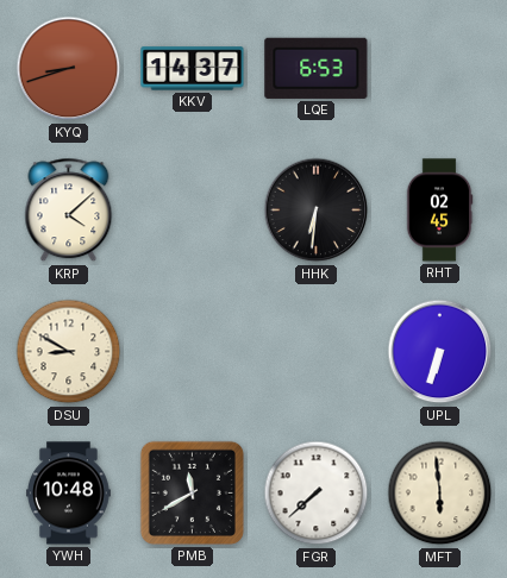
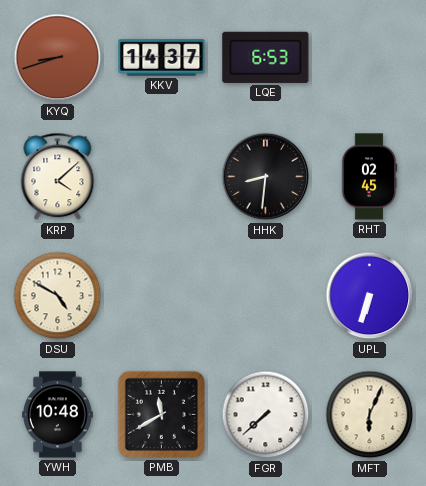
HHK: 6:31 -> 8:31
DSU: 8:50 -> 4:50
MFT: 5:59 -> 6:04
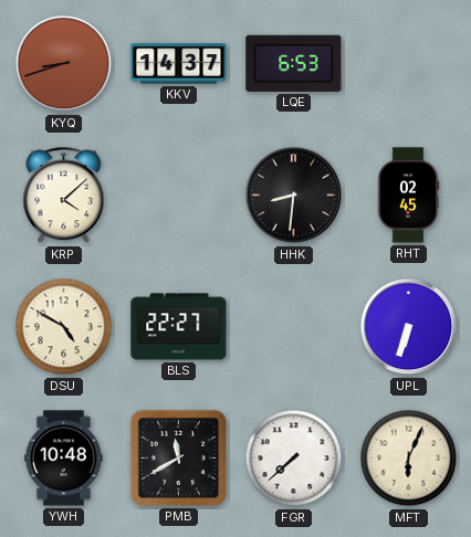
BLS: none -> 22:27
